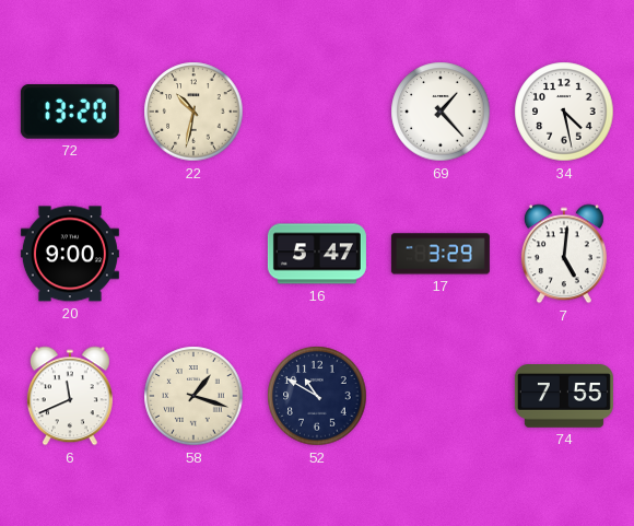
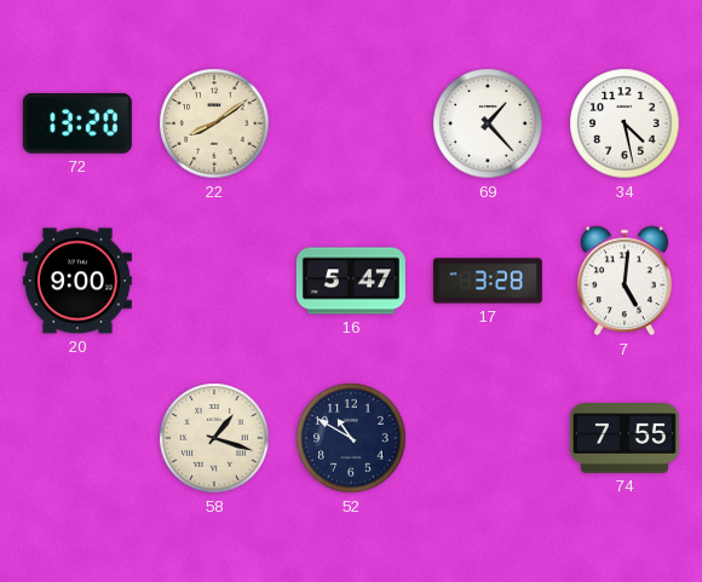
22: 10:32 -> 8:09
17: 3:29 -> 3:28
6: 11:41 -> none
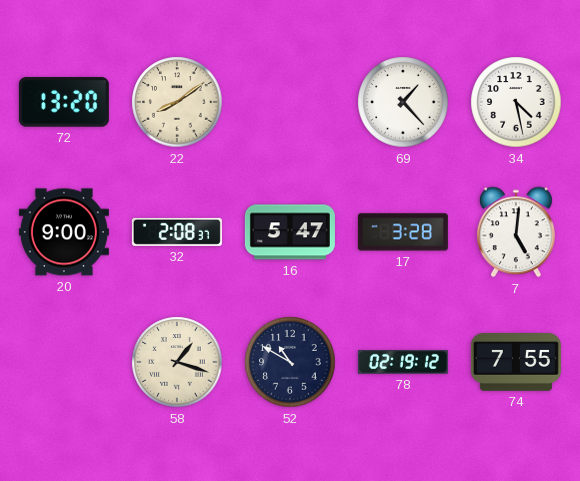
32: none -> 2:08
78: none -> 02:19
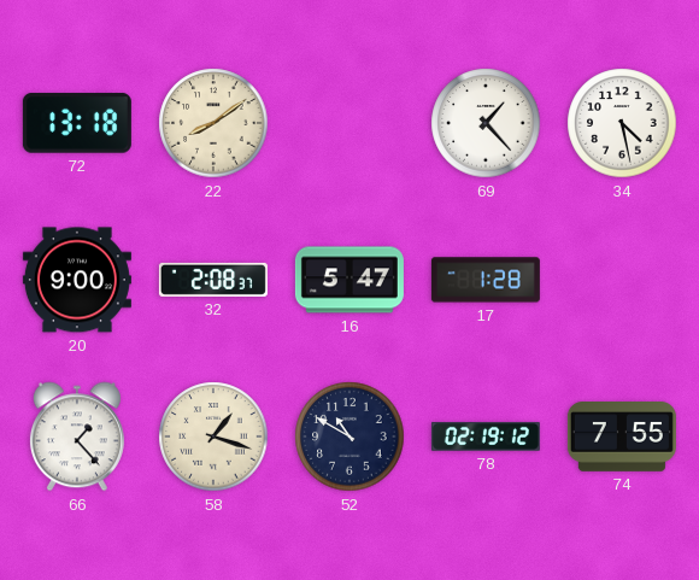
72: 13:20 -> 13:18
17: 3:28 -> 1:28
7: 5:01 -> none
66: none -> 1:23
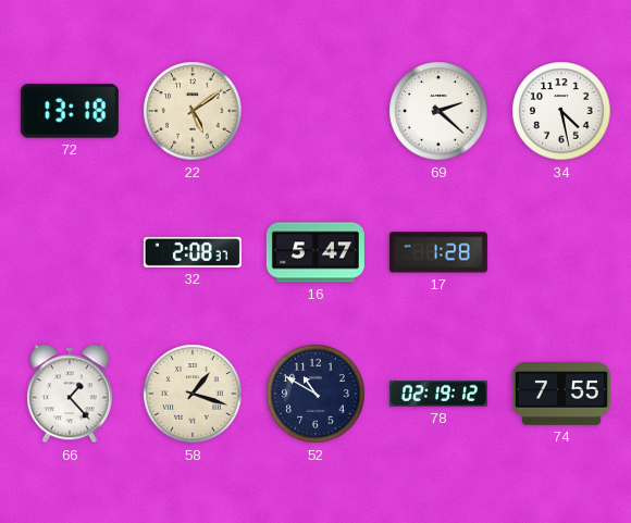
22: 8:09 -> 5:09
69: 1:23 -> 2:22
20: 9:00 -> none
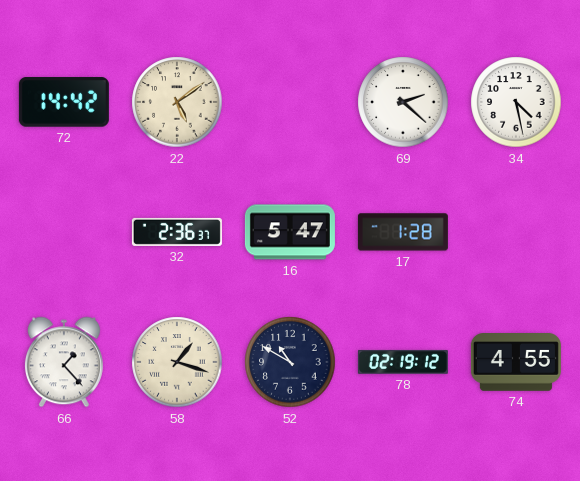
72: 13:18 -> 14:42
32: 2:08 -> 2:36
74: 7:55 -> 4:55
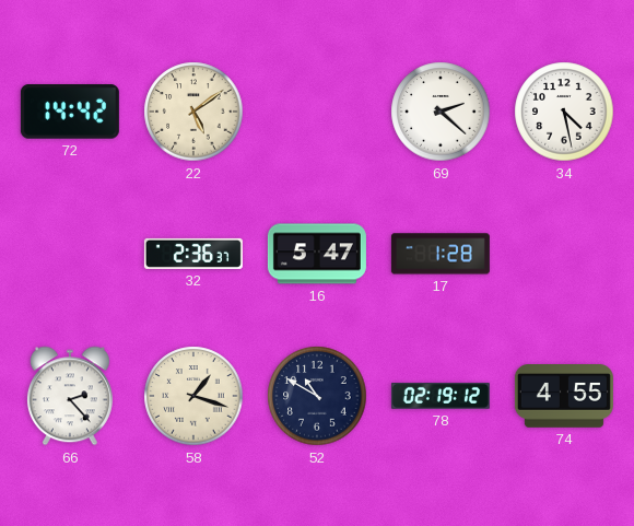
66: 1:23 -> 2:23
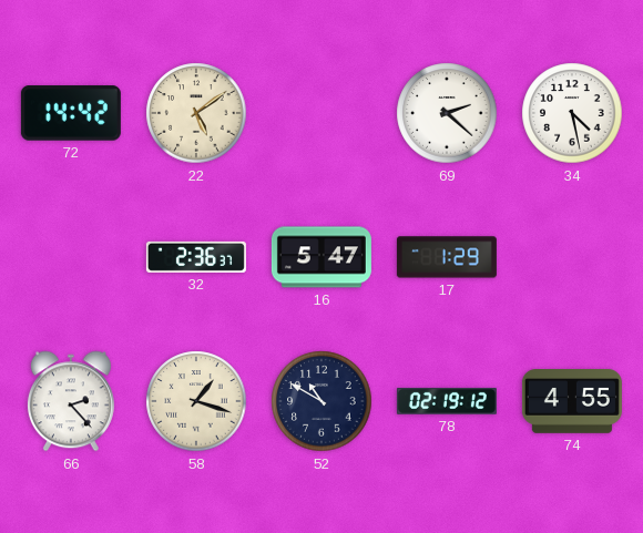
17: 1:28 -> 1:29
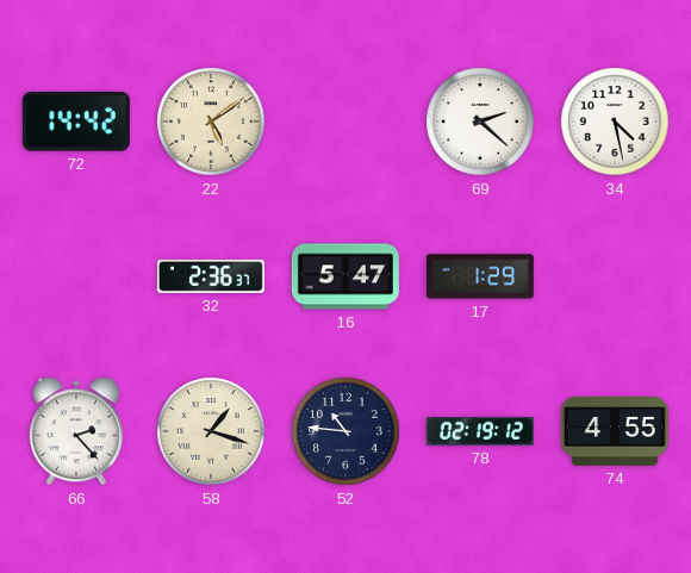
52: 10:50 -> 10:46
